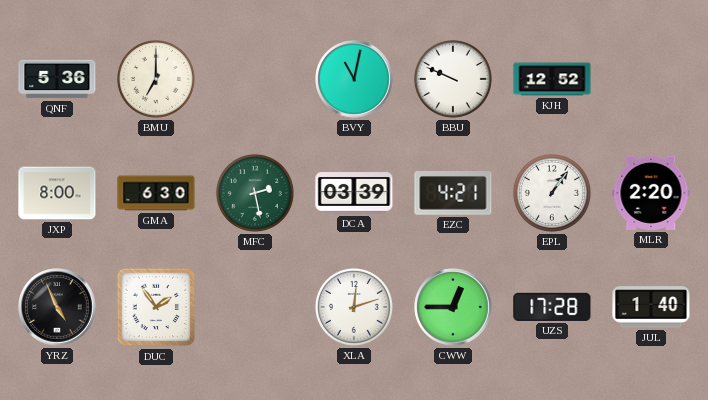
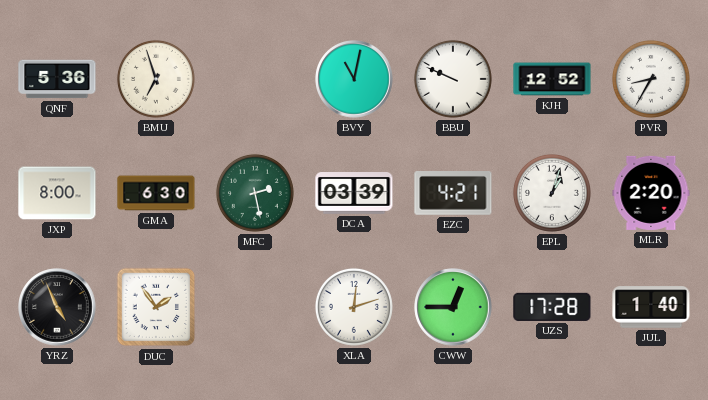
BMU: 7:00 -> 6:57
PVR: none -> 8:35
EPL: 1:06 -> 1:03
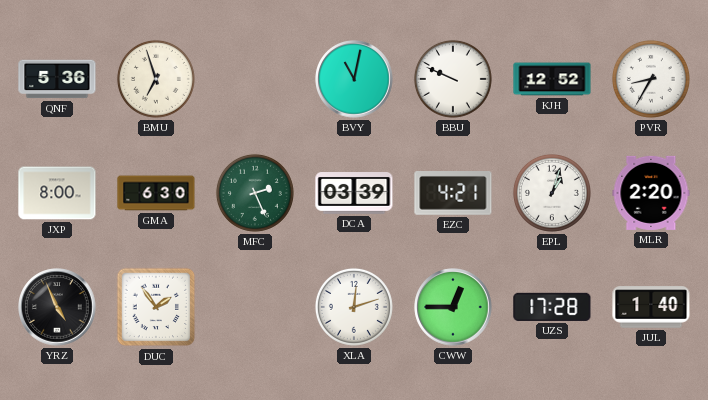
MFC: 2:28 -> 2:26
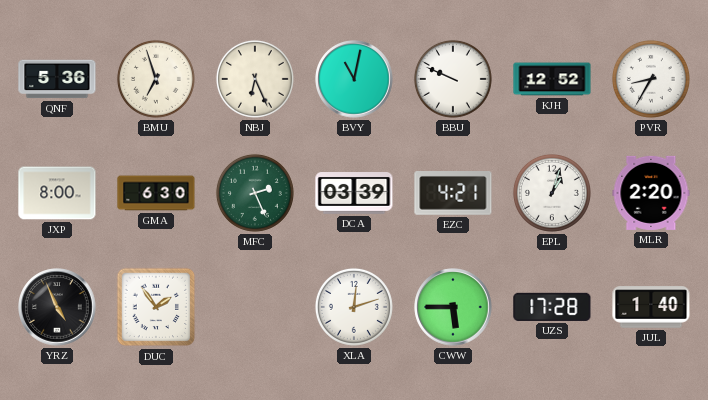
NBJ: none -> 6:26
CWW: 12:45 -> 5:45
